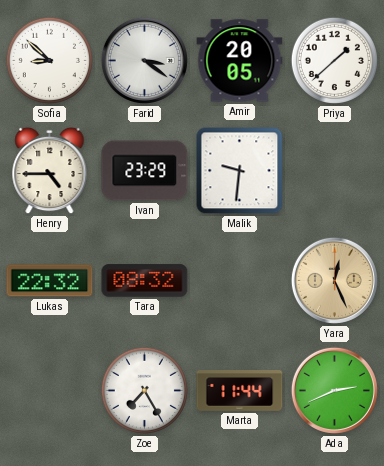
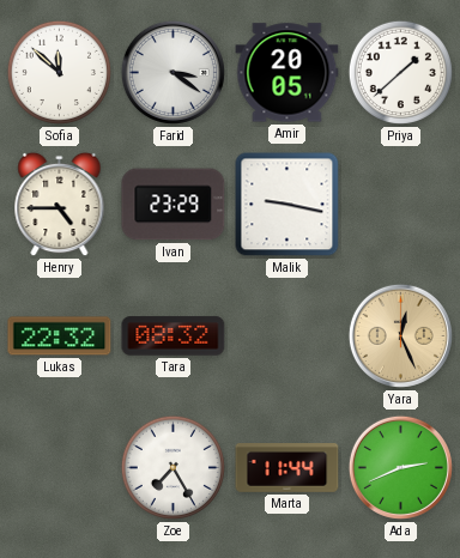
Sofia: 8:52 -> 11:52
Malik: 9:31 -> 9:17
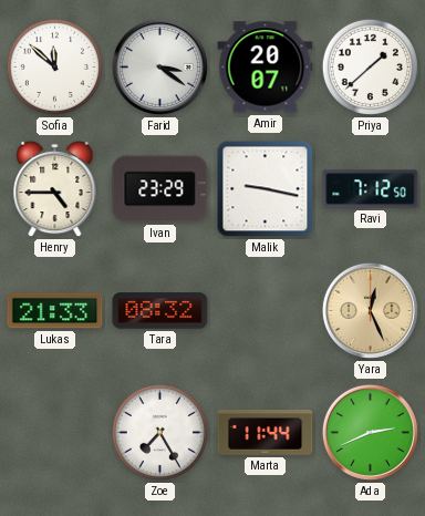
Amir: 20:05 -> 20:07
Ravi: none -> 7:12
Lukas: 22:32 -> 21:33
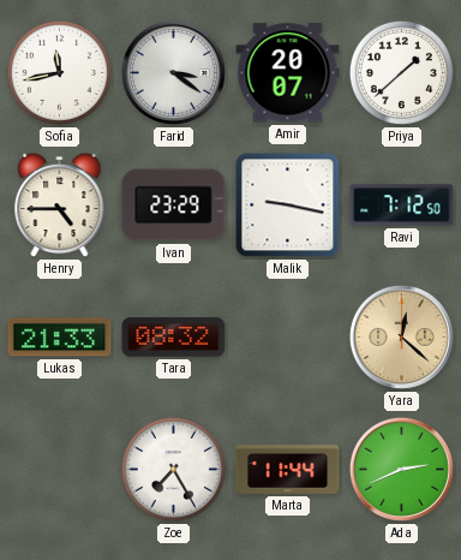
Sofia: 11:52 -> 11:43
Yara: 12:26 -> 12:22
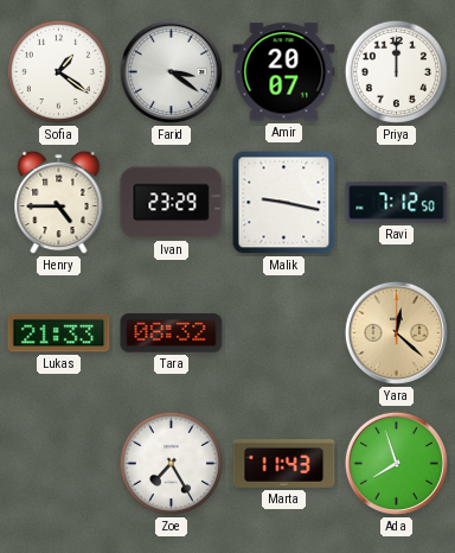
Sofia: 11:43 -> 1:21
Priya: 1:38 -> 12:00
Marta: 11:44 -> 11:43
Ada: 2:41 -> 7:57
